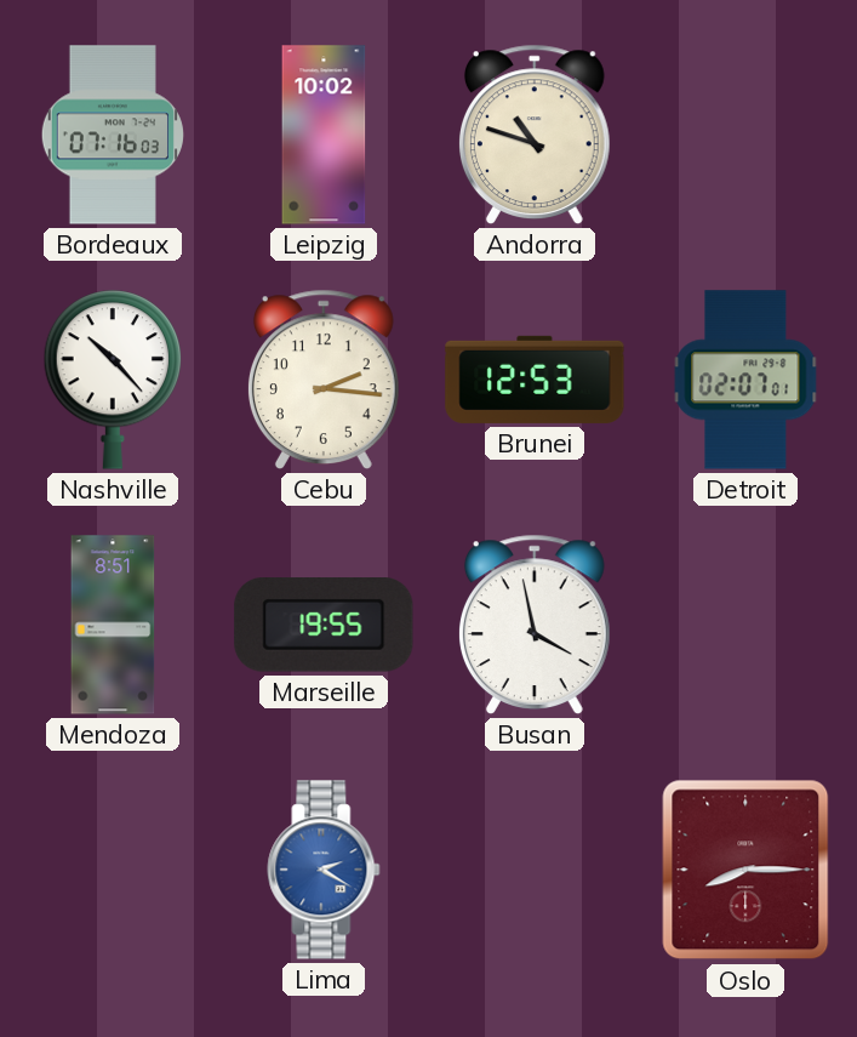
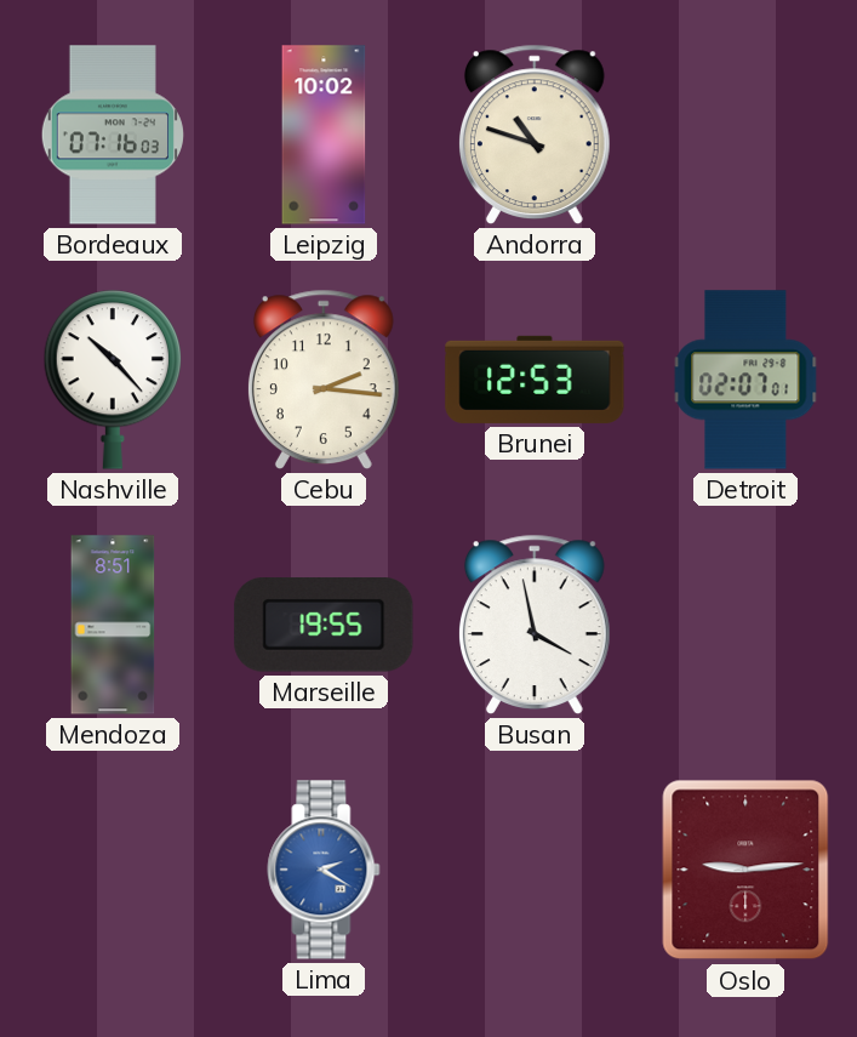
Oslo: 8:15 -> 9:14
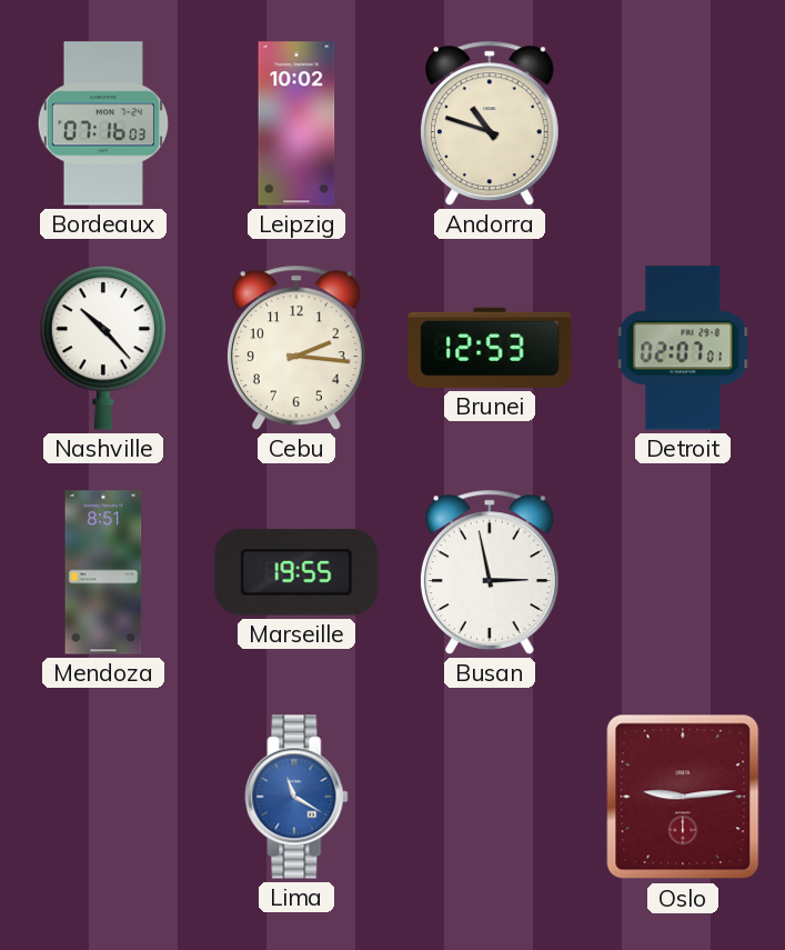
Busan: 3:58 -> 2:58
Lima: 2:20 -> 11:20
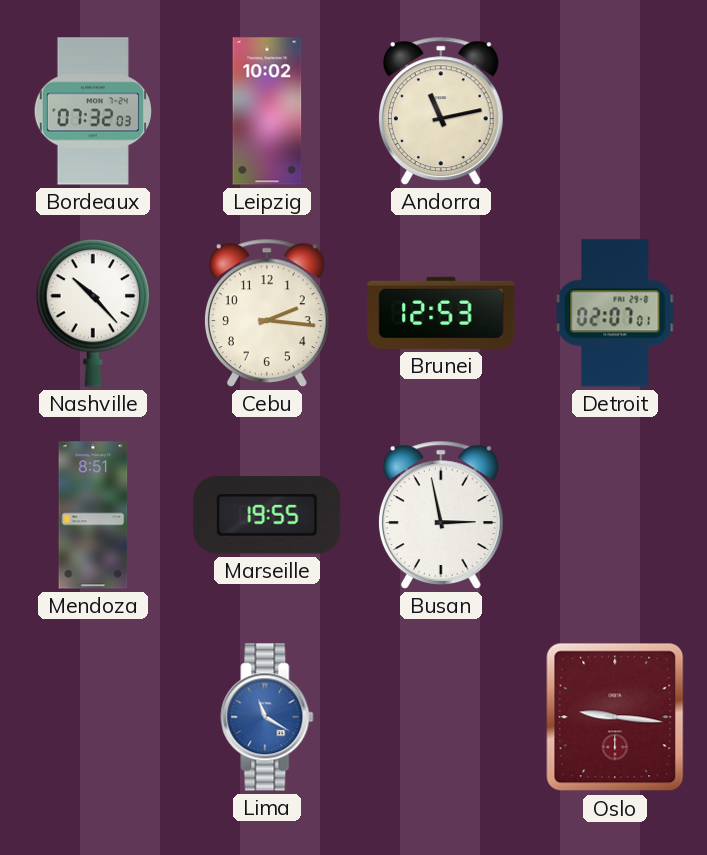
Bordeaux: 07:16 -> 07:32
Andorra: 10:48 -> 11:13
Oslo: 9:14 -> 9:16
